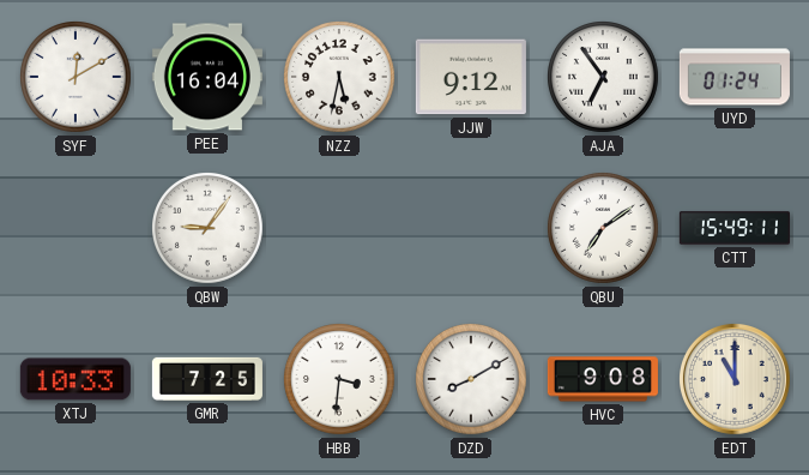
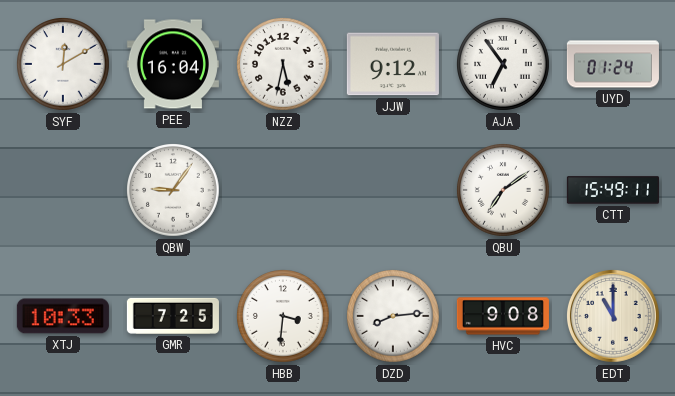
DZD: 8:10 -> 8:14
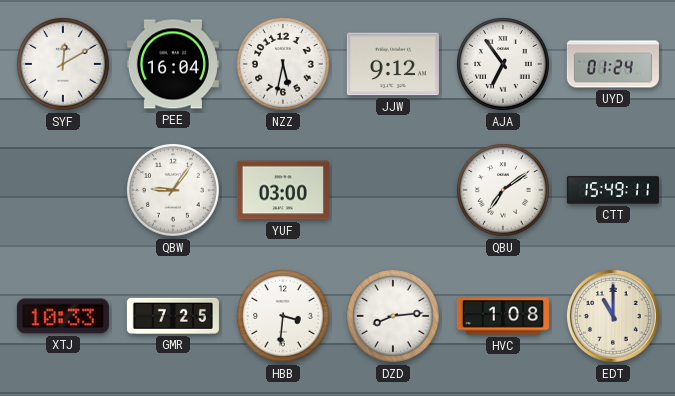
YUF: none -> 03:00
HVC: 9:08 -> 1:08
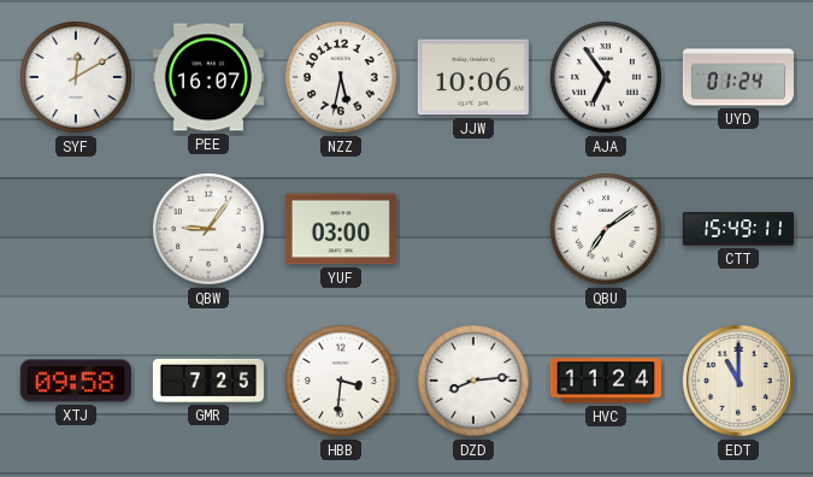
PEE: 16:04 -> 16:07
JJW: 9:12 -> 10:06
XTJ: 10:33 -> 09:58
HVC: 1:08 -> 11:24
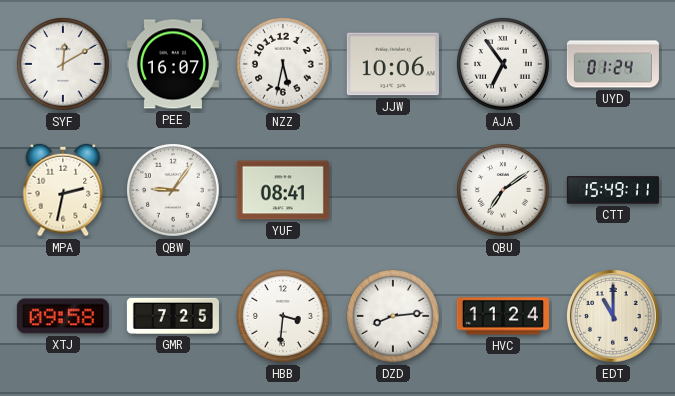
MPA: none -> 2:32
YUF: 03:00 -> 08:41
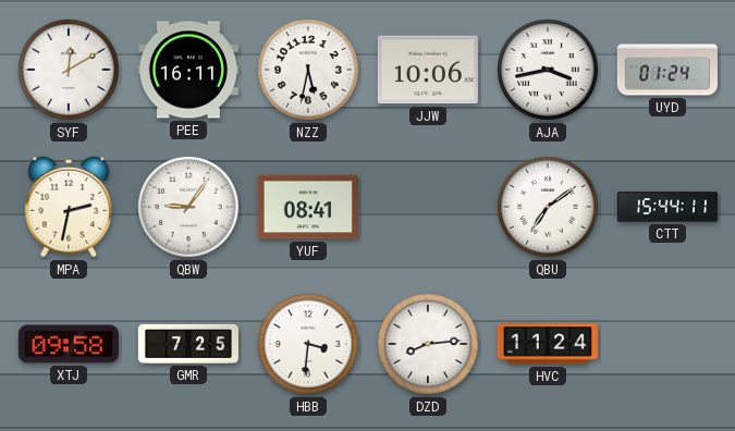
PEE: 16:07 -> 16:11
AJA: 6:54 -> 3:43
CTT: 15:49 -> 15:44
EDT: 11:00 -> none
